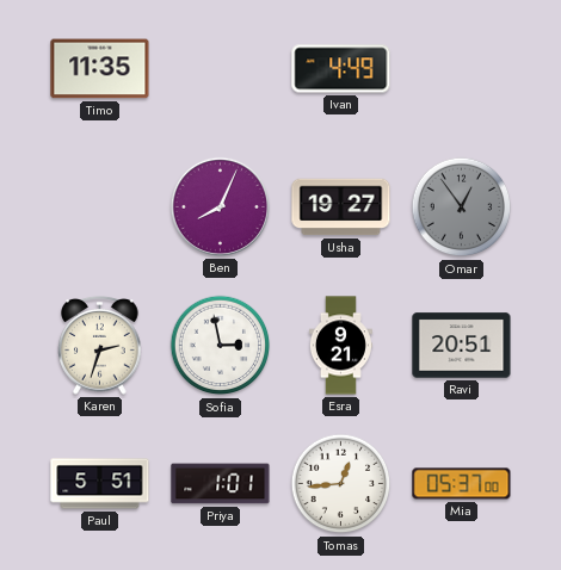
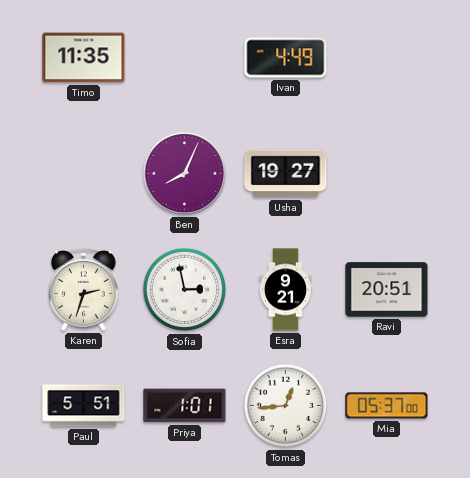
Omar: 12:54 -> none
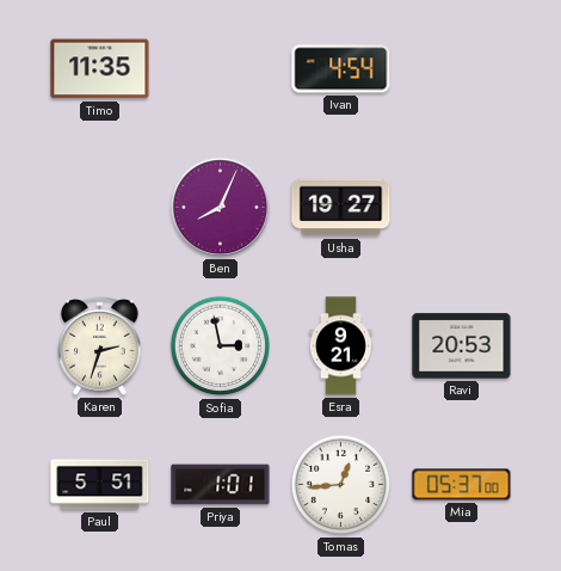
Ivan: 4:49 -> 4:54
Ravi: 20:51 -> 20:53
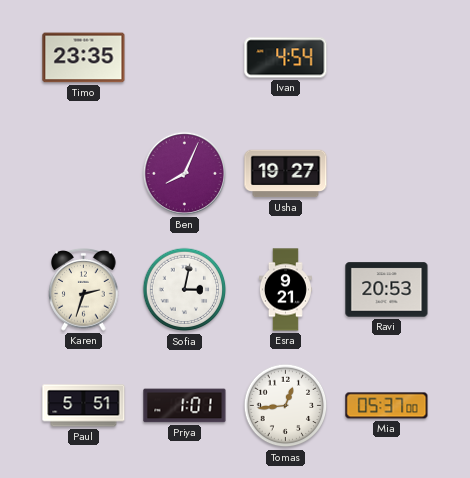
Timo: 11:35 -> 23:35
Sofia: 2:58 -> 3:02
